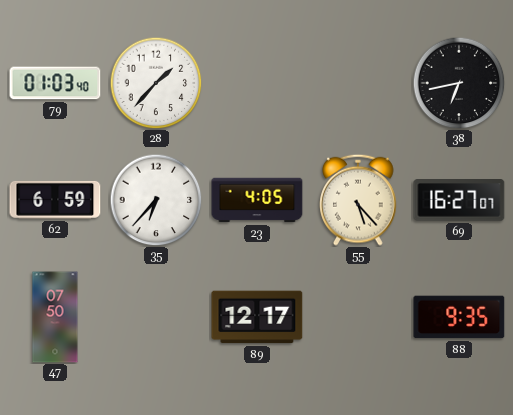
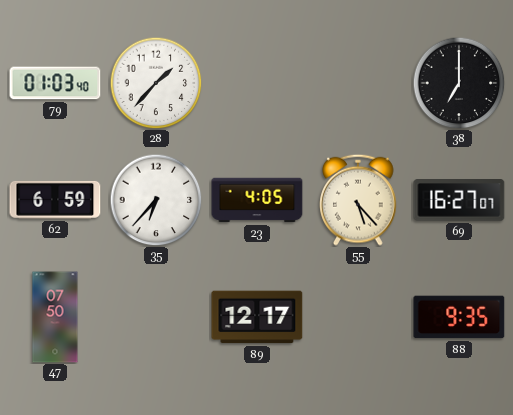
38: 6:43 -> 7:00
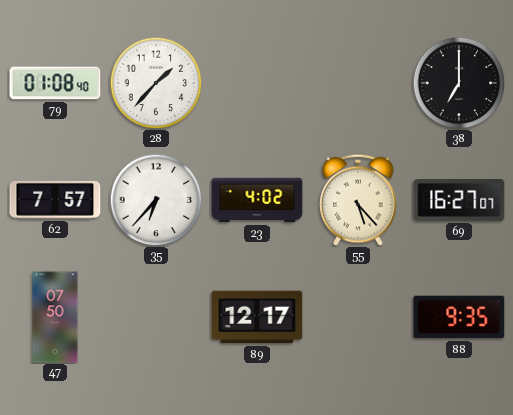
79: 01:03 -> 01:08
62: 6:59 -> 7:57
23: 4:05 -> 4:02
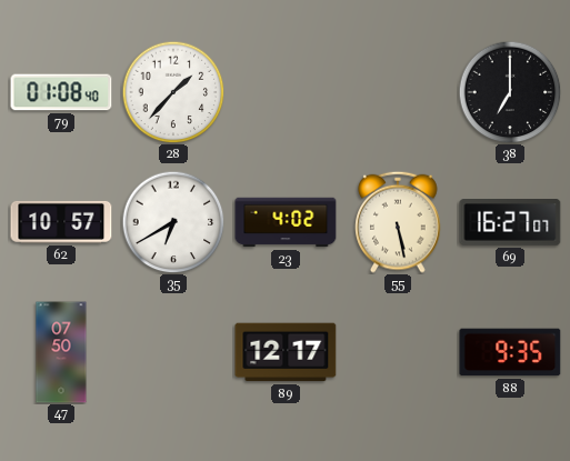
62: 7:57 -> 10:57
35: 6:37 -> 6:40
55: 5:23 -> 5:28
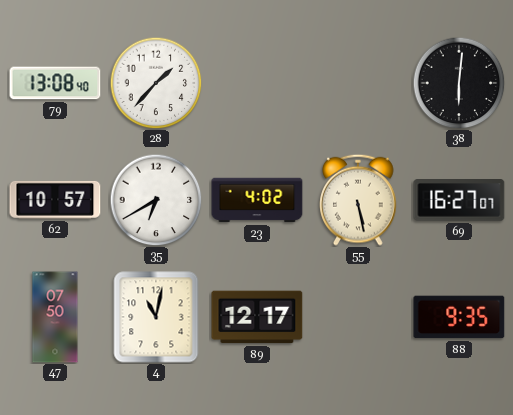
79: 01:08 -> 13:08
38: 7:00 -> 6:01
4: none -> 11:02
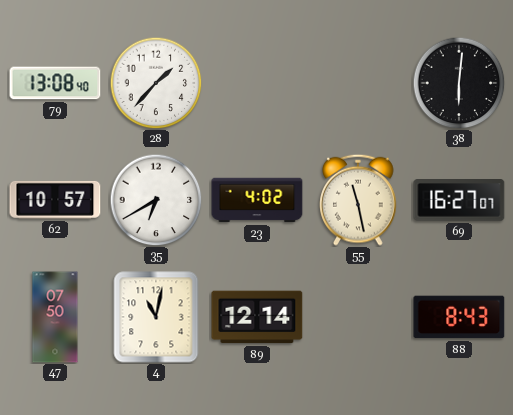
55: 5:28 -> 11:28
89: 12:17 -> 12:14
88: 9:35 -> 8:43
